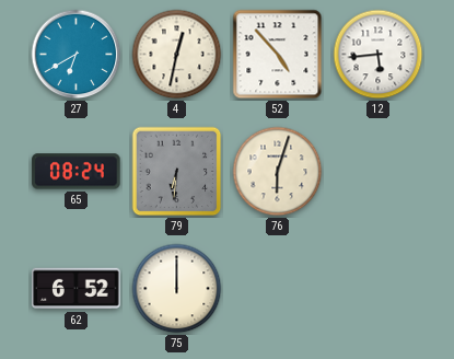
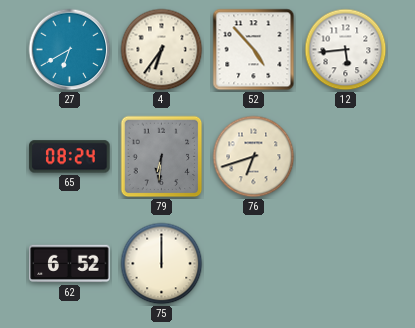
4: 12:32 -> 6:36
76: 6:03 -> 6:42
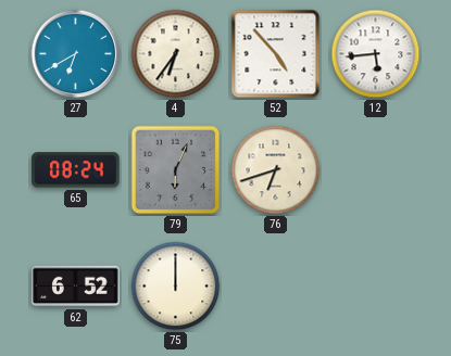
79: 6:31 -> 6:04
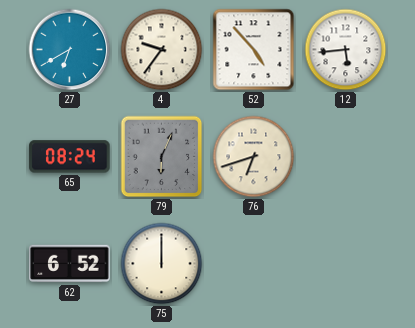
4: 6:36 -> 9:36
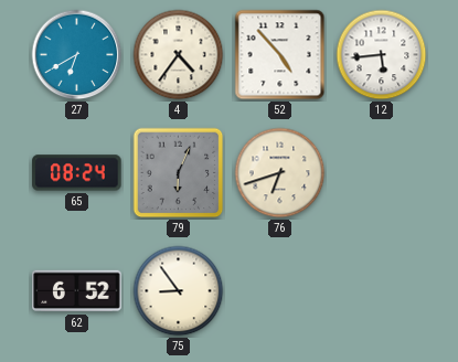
4: 9:36 -> 4:36
75: 12:00 -> 8:54
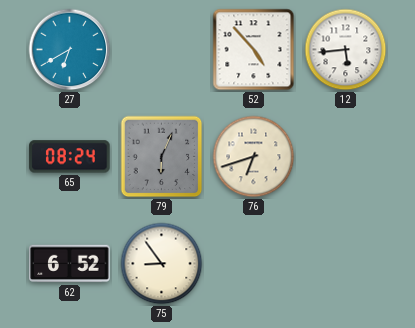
4: 4:36 -> none
